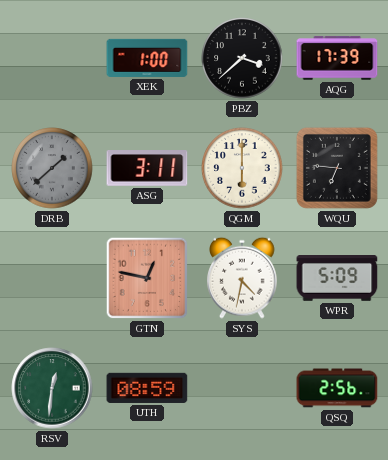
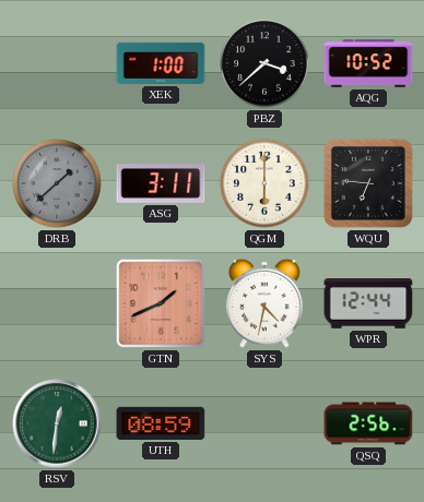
AQG: 17:39 -> 10:52
GTN: 12:47 -> 1:41
WPR: 5:09 -> 12:44
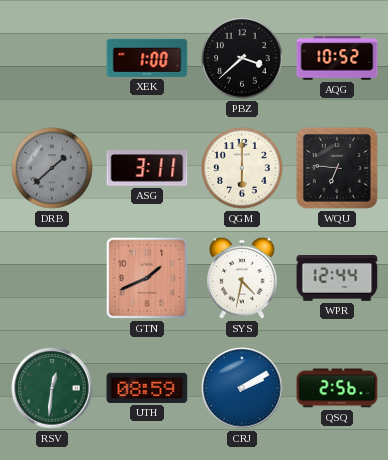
CRJ: none -> 2:10
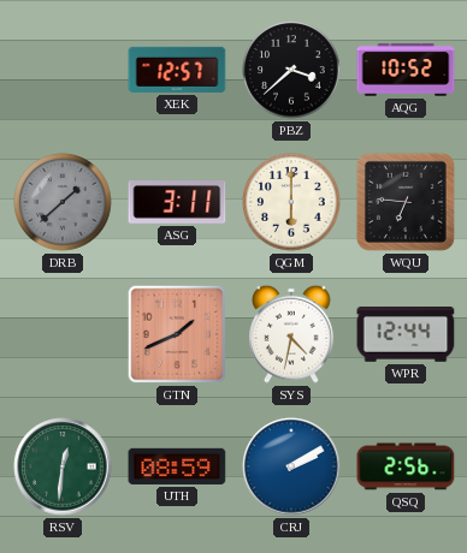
XEK: 1:00 -> 12:57
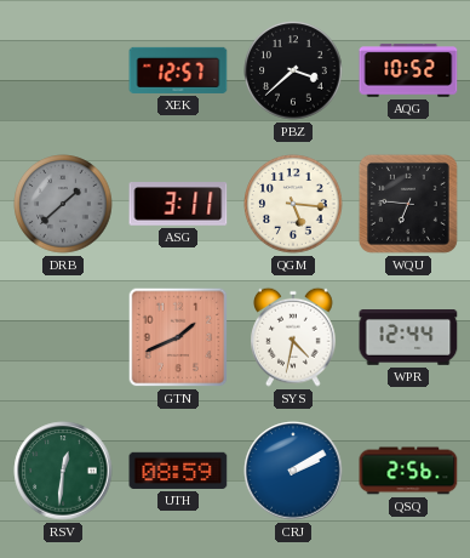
QGM: 6:00 -> 5:16
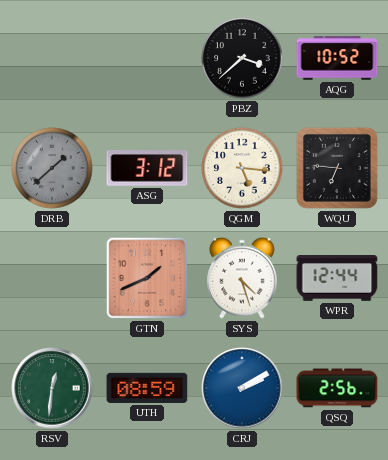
XEK: 12:57 -> none
ASG: 3:11 -> 3:12
SYS: 4:32 -> 4:27
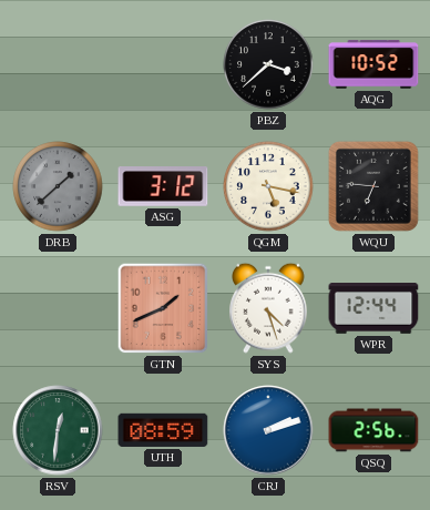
QGM: 5:16 -> 5:17
CRJ: 2:10 -> 2:12
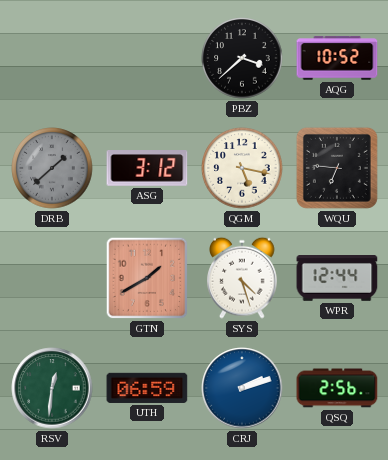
GTN: 1:41 -> 1:40
UTH: 08:59 -> 06:59
